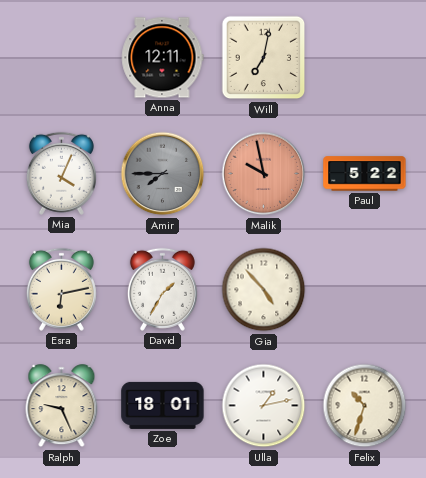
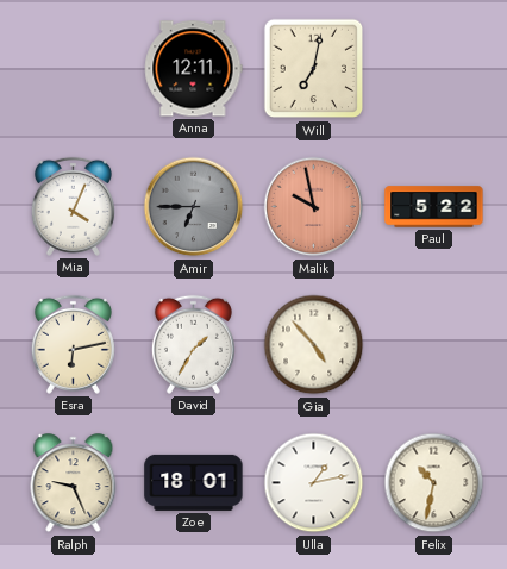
Amir: 7:45 -> 6:45
Felix: 10:33 -> 10:32
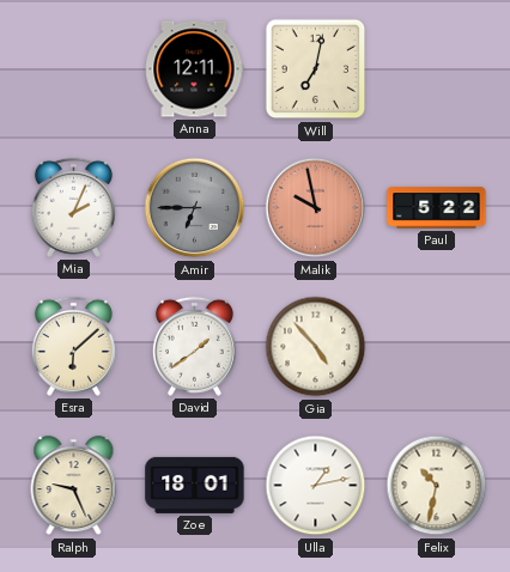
Mia: 4:04 -> 2:04
Esra: 6:13 -> 6:08
David: 1:35 -> 1:39
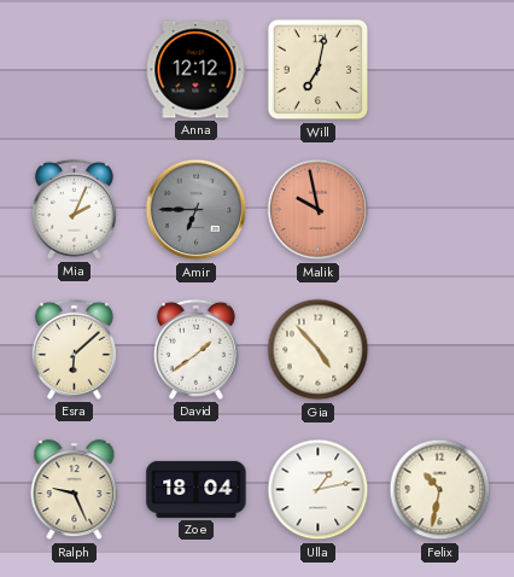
Anna: 12:11 -> 12:12
Paul: 5:22 -> none
Zoe: 18:01 -> 18:04
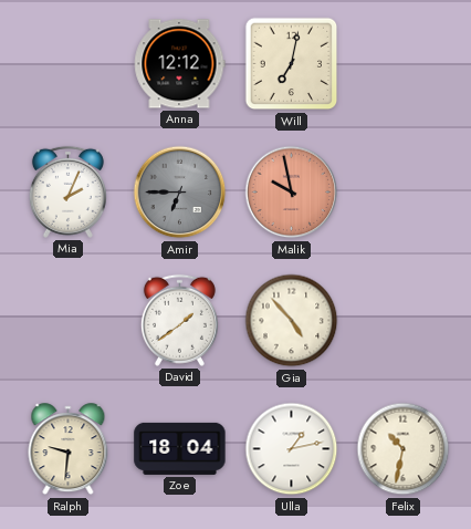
Esra: 6:08 -> none
Ralph: 9:26 -> 9:31
